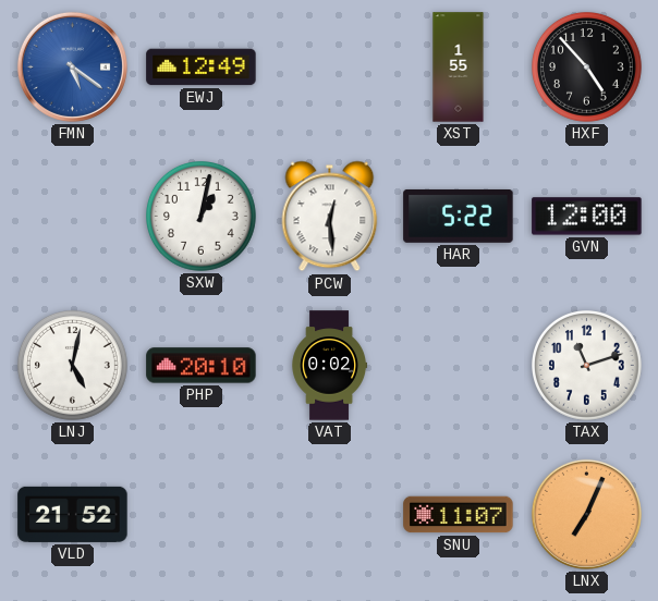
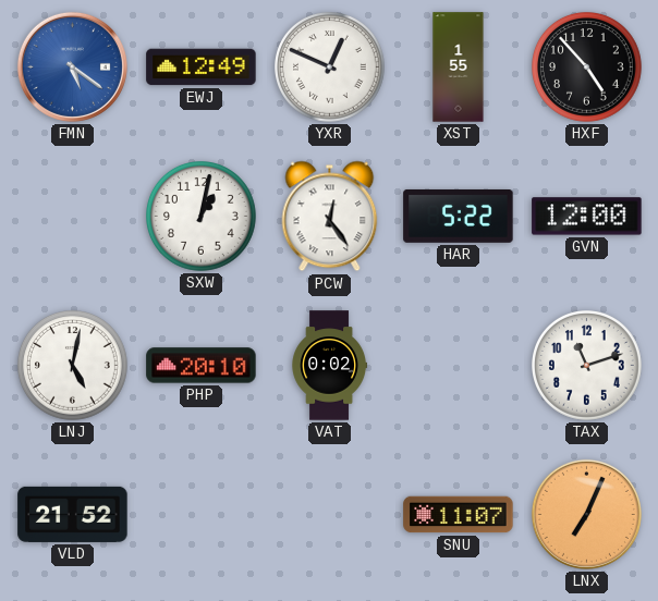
YXR: none -> 12:49
PCW: 12:29 -> 12:24
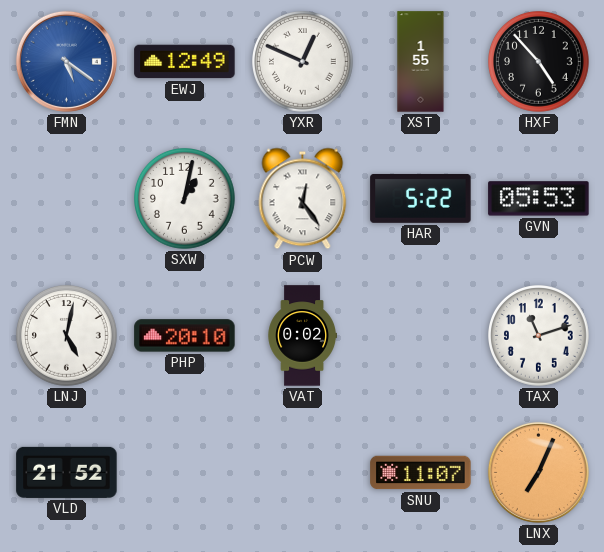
GVN: 12:00 -> 05:53
